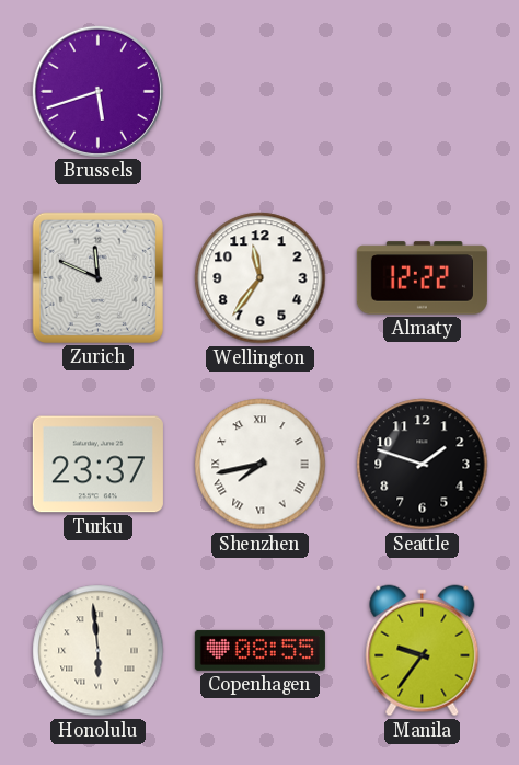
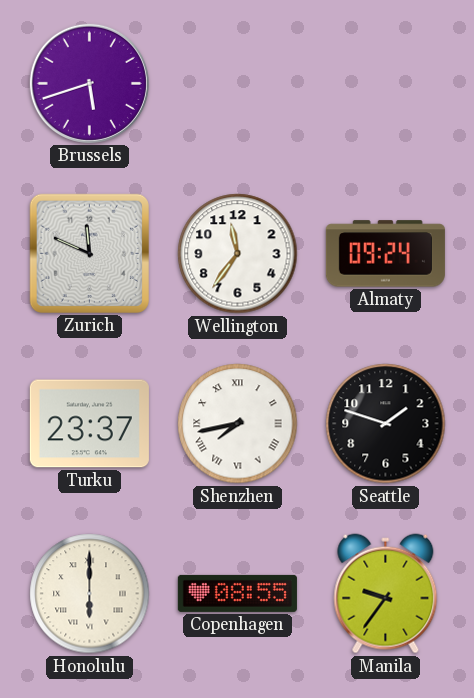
Almaty: 12:22 -> 09:24
Honolulu: 5:59 -> 6:00
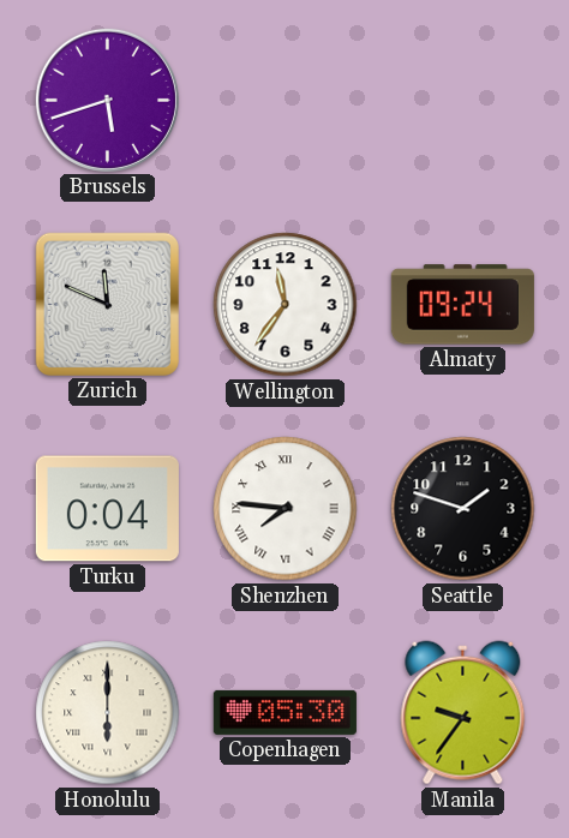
Turku: 23:37 -> 0:04
Shenzhen: 7:43 -> 7:46
Copenhagen: 08:55 -> 05:30
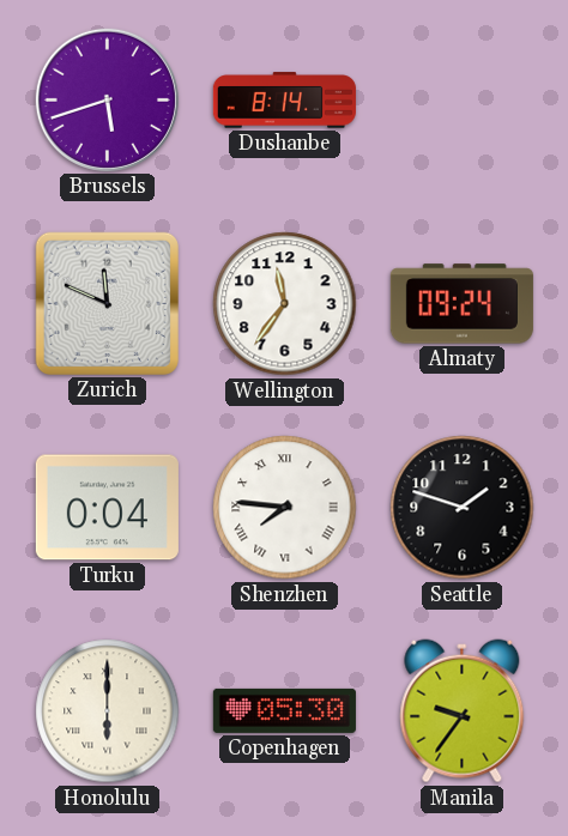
Dushanbe: none -> 8:14
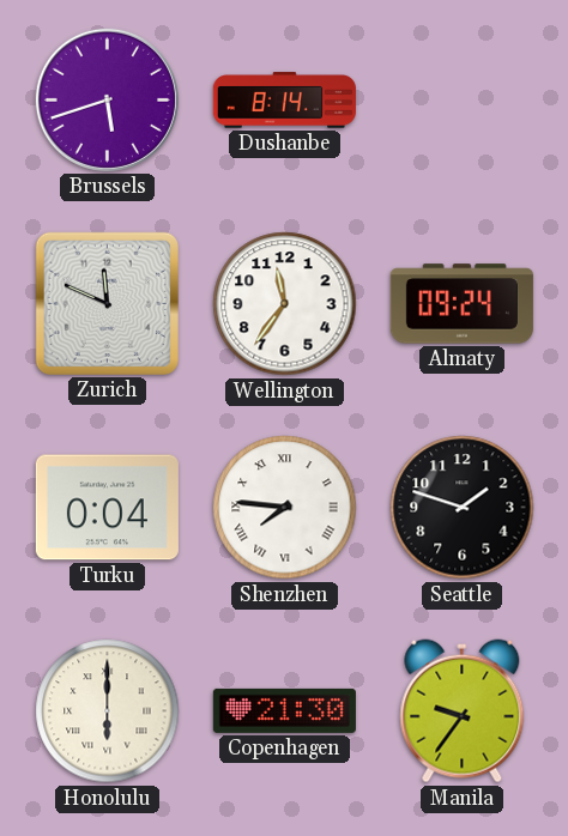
Copenhagen: 05:30 -> 21:30
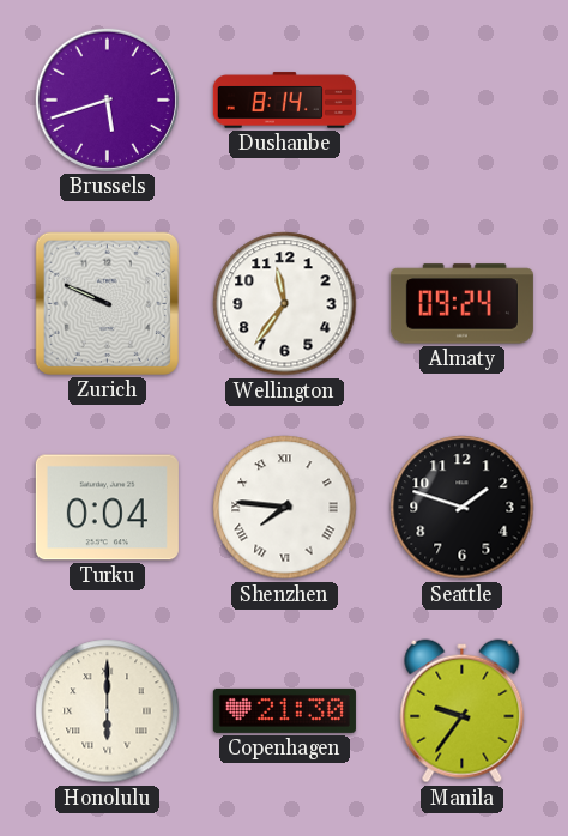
Zurich: 11:49 -> 9:49
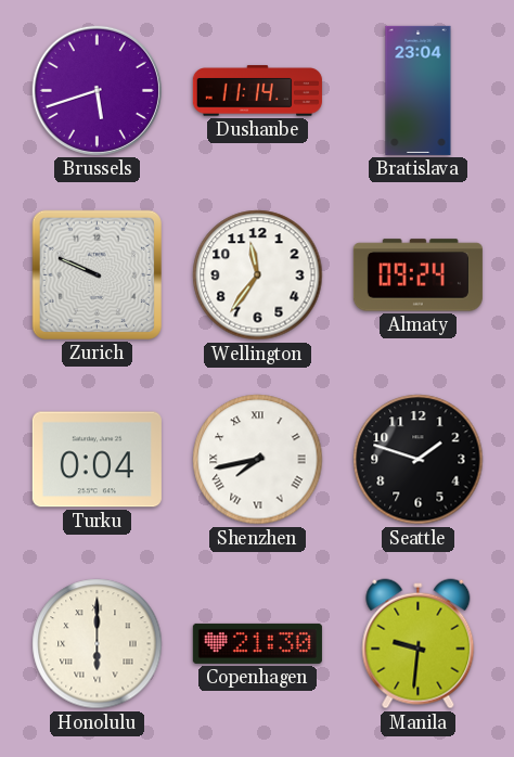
Dushanbe: 8:14 -> 11:14
Bratislava: none -> 23:04
Shenzhen: 7:46 -> 7:43
Manila: 9:36 -> 9:31
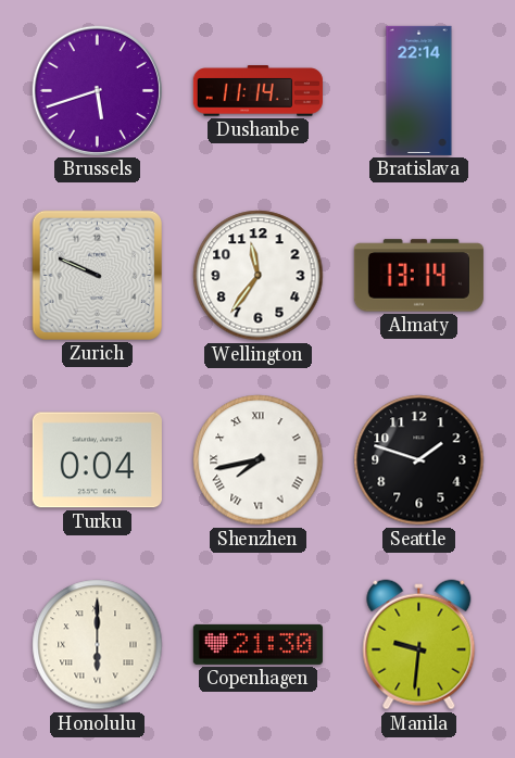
Bratislava: 23:04 -> 22:14
Almaty: 09:24 -> 13:14
